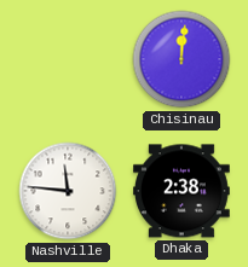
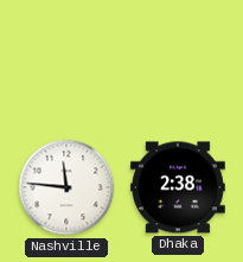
Chisinau: 12:01 -> none
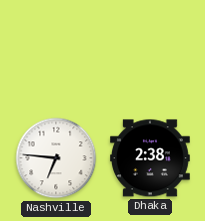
Nashville: 11:46 -> 6:46
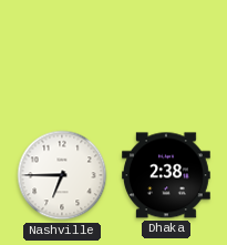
Nashville: 6:46 -> 6:45
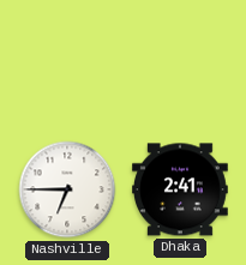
Dhaka: 2:38 -> 2:41
